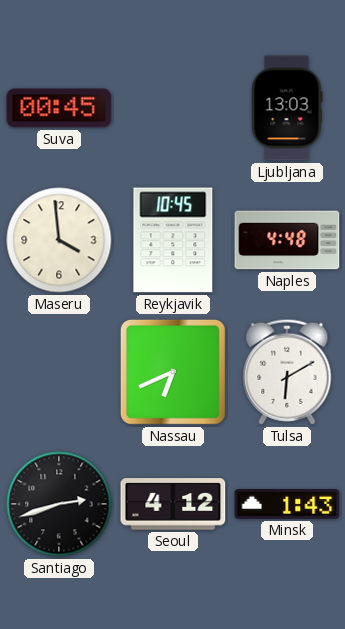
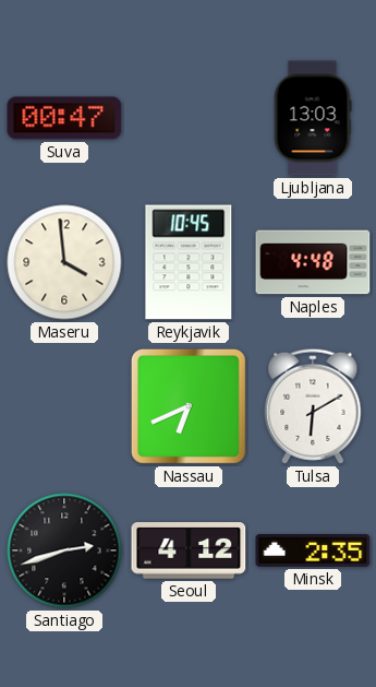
Suva: 00:45 -> 00:47
Minsk: 1:43 -> 2:35
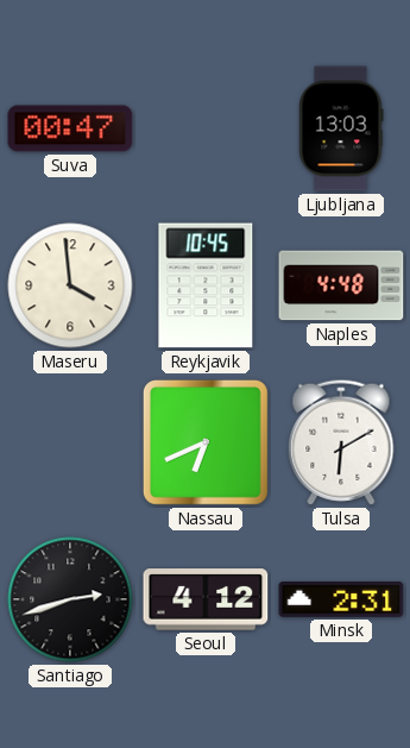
Minsk: 2:35 -> 2:31
